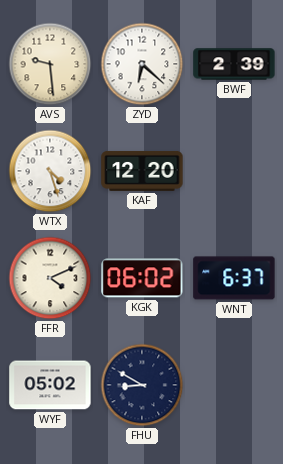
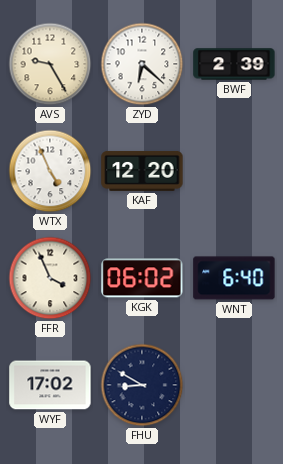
AVS: 9:29 -> 9:25
WTX: 4:27 -> 4:56
FFR: 4:11 -> 3:56
WNT: 6:37 -> 6:40
WYF: 05:02 -> 17:02
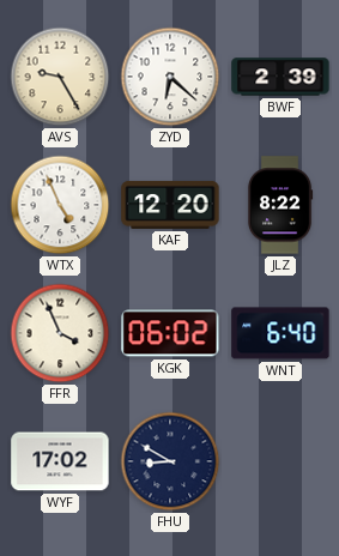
JLZ: none -> 8:22
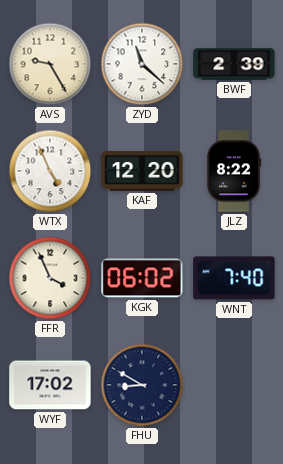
ZYD: 6:22 -> 11:22
WNT: 6:40 -> 7:40
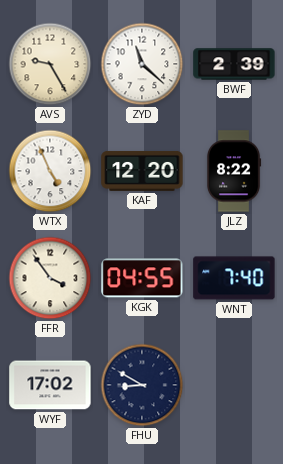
FFR: 3:56 -> 3:54
KGK: 06:02 -> 04:55
